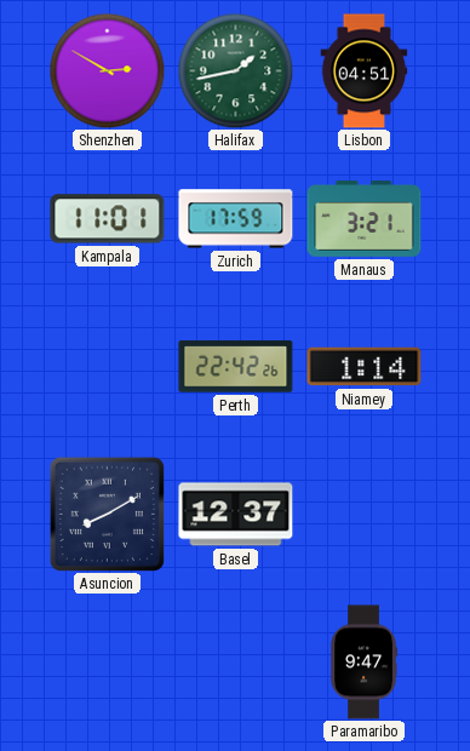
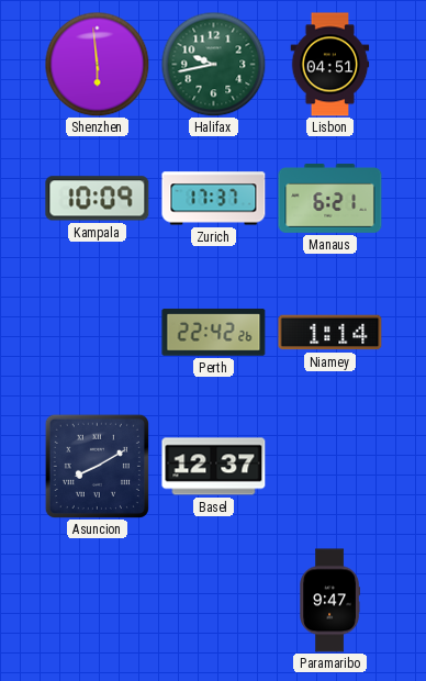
Shenzhen: 2:50 -> 5:59
Halifax: 1:43 -> 9:43
Kampala: 11:01 -> 10:09
Zurich: 17:59 -> 17:37
Manaus: 3:21 -> 6:21
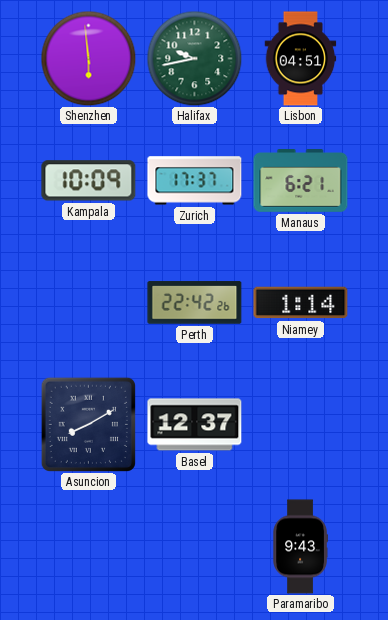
Paramaribo: 9:47 -> 9:43
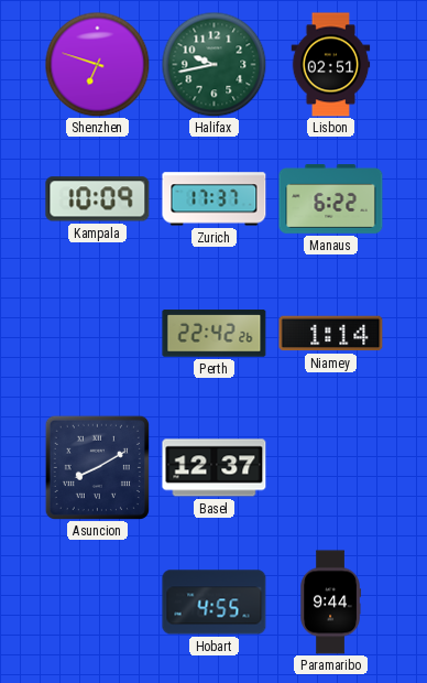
Shenzhen: 5:59 -> 6:48
Lisbon: 04:51 -> 02:51
Manaus: 6:21 -> 6:22
Hobart: none -> 4:55
Paramaribo: 9:43 -> 9:44
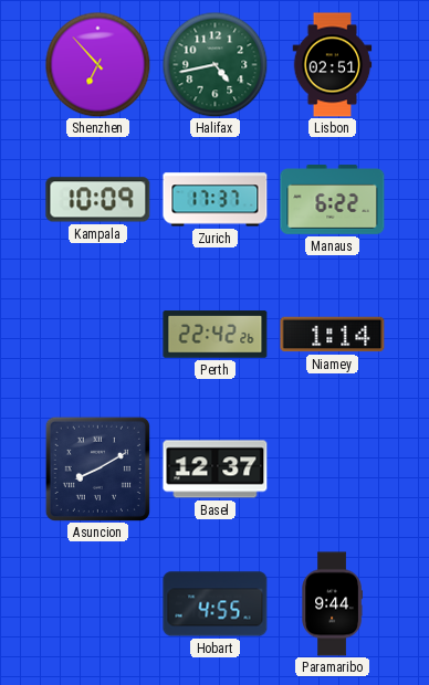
Shenzhen: 6:48 -> 6:53
Halifax: 9:43 -> 4:43
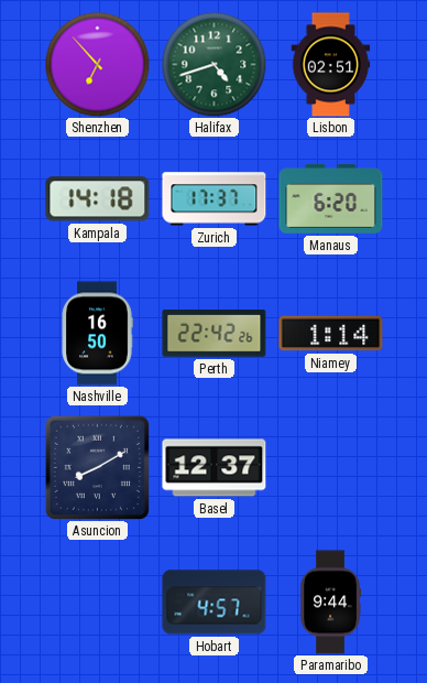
Halifax: 4:43 -> 4:42
Kampala: 10:09 -> 14:18
Manaus: 6:22 -> 6:20
Nashville: none -> 16:50
Hobart: 4:55 -> 4:57
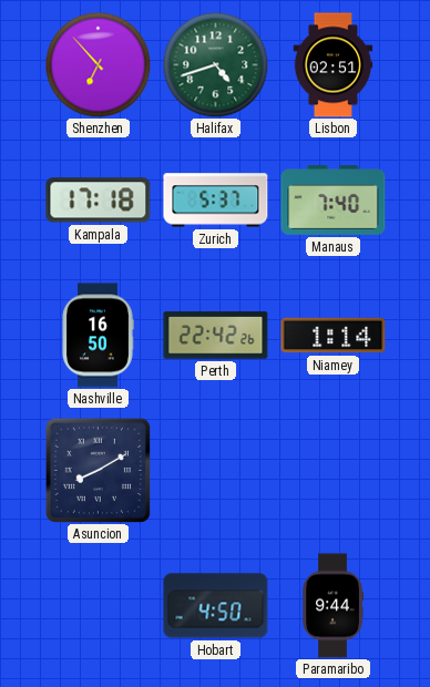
Kampala: 14:18 -> 17:18
Zurich: 17:37 -> 5:37
Manaus: 6:20 -> 7:40
Basel: 12:37 -> none
Hobart: 4:57 -> 4:50
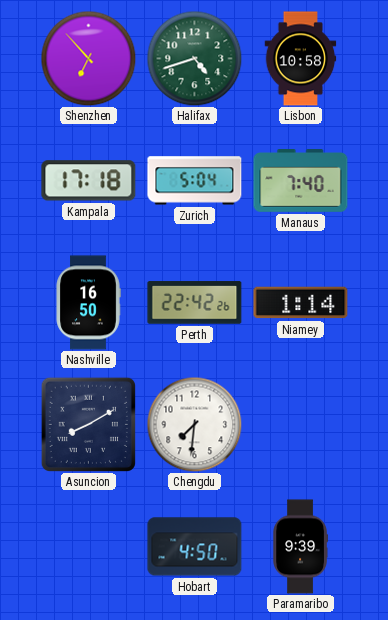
Lisbon: 02:51 -> 10:58
Zurich: 5:37 -> 5:04
Chengdu: none -> 7:31
Paramaribo: 9:44 -> 9:39
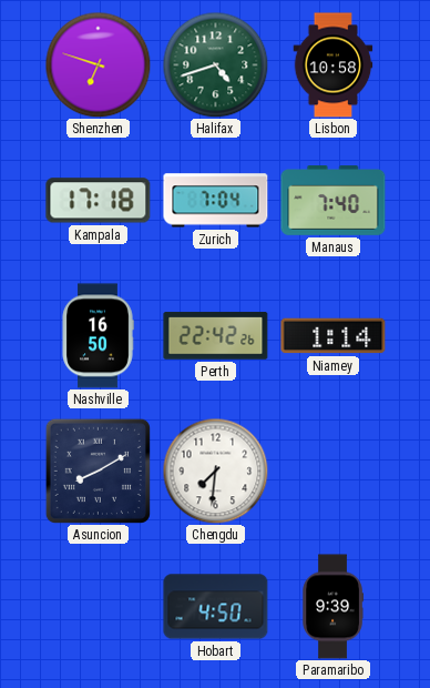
Shenzhen: 6:53 -> 6:48
Zurich: 5:04 -> 7:04
